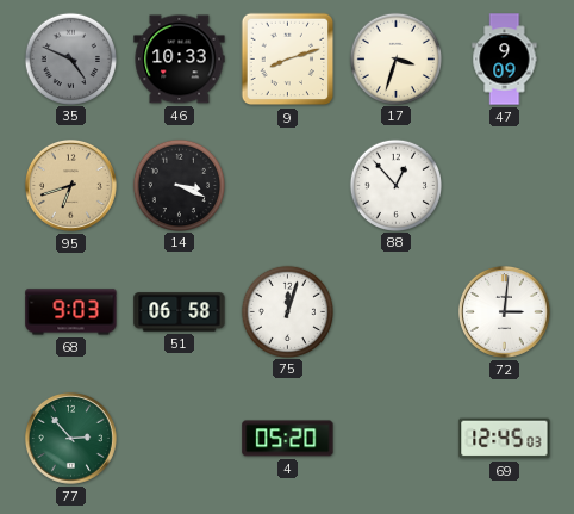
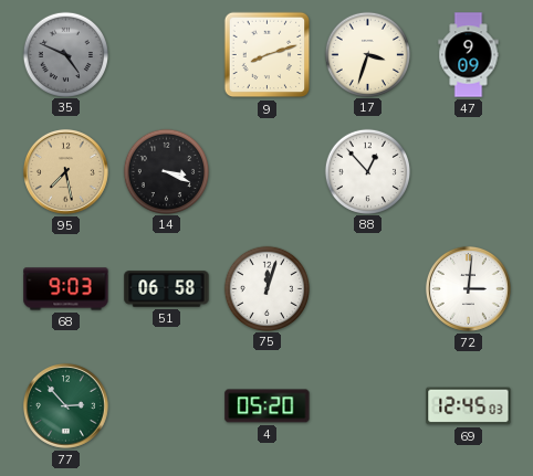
46: 10:33 -> none
95: 6:42 -> 7:28
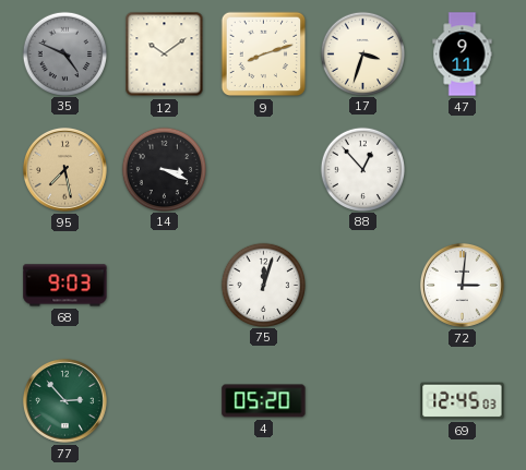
12: none -> 10:09
47: 9:09 -> 9:11
51: 06:58 -> none
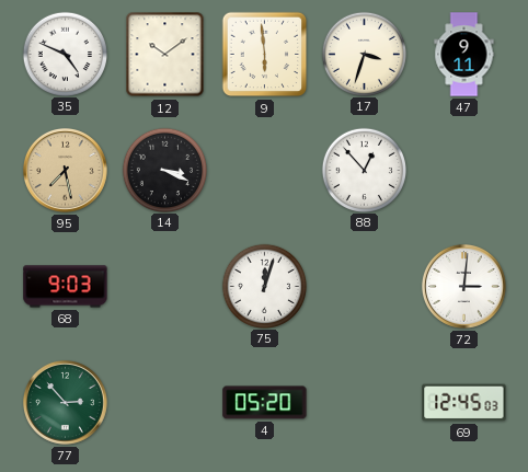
35 dial: grey -> white
9: 8:12 -> 5:59
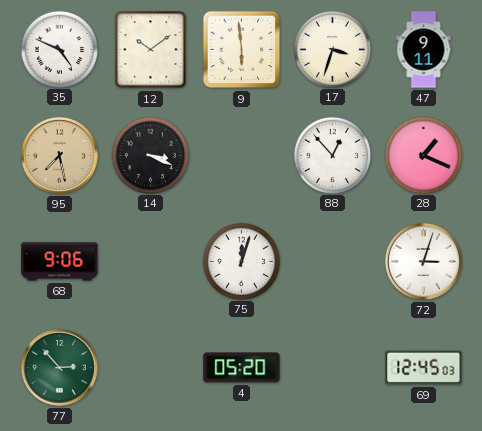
28: none -> 1:19
68: 9:03 -> 9:06
72: 3:01 -> 3:03
